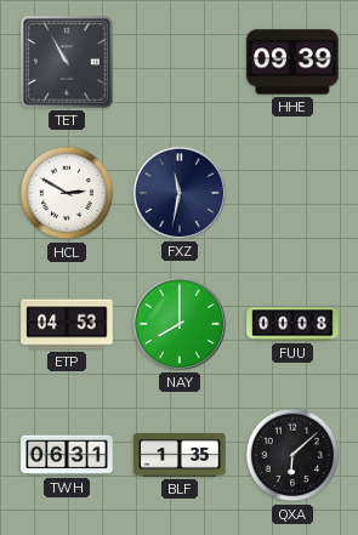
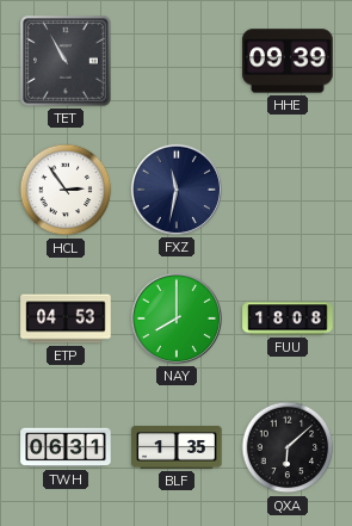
HCL: 2:50 -> 2:54
FUU: 00:08 -> 18:08
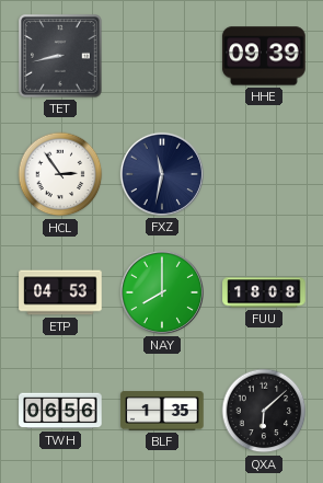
TET: 10:55 -> 8:43
TWH: 06:31 -> 06:56
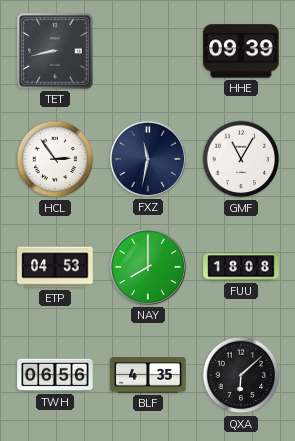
GMF: none -> 11:05
BLF: 1:35 -> 4:35
